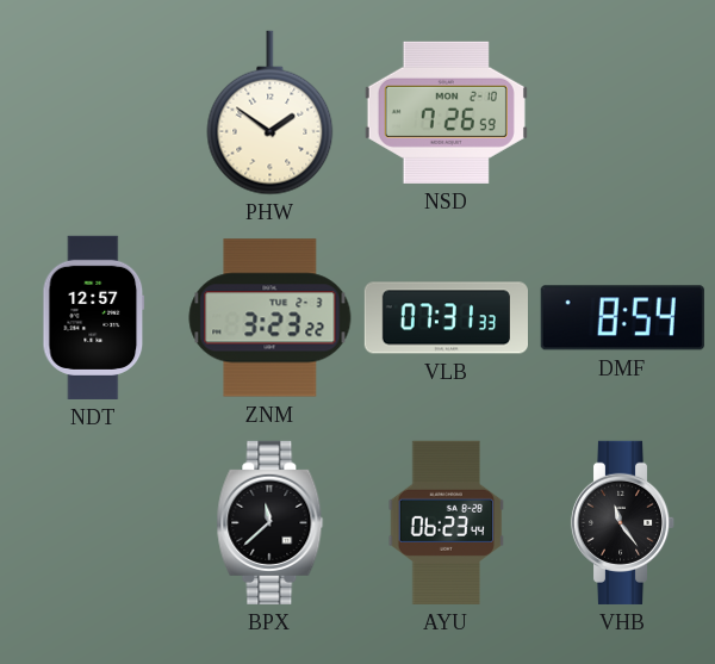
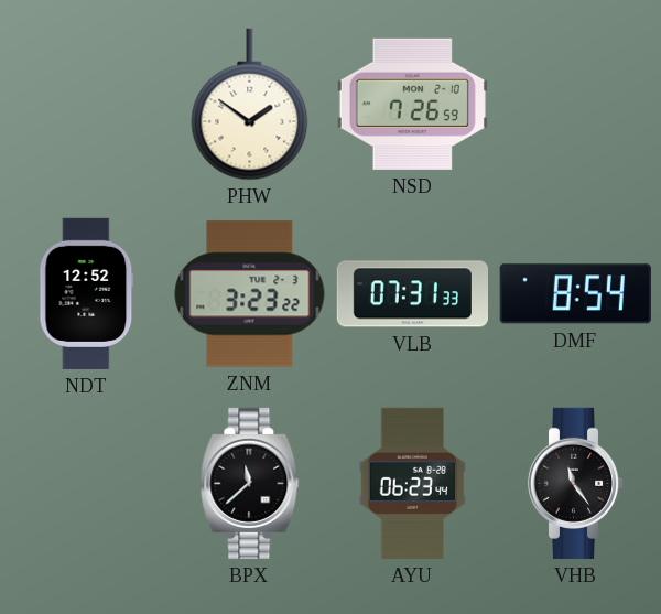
NDT: 12:57 -> 12:52
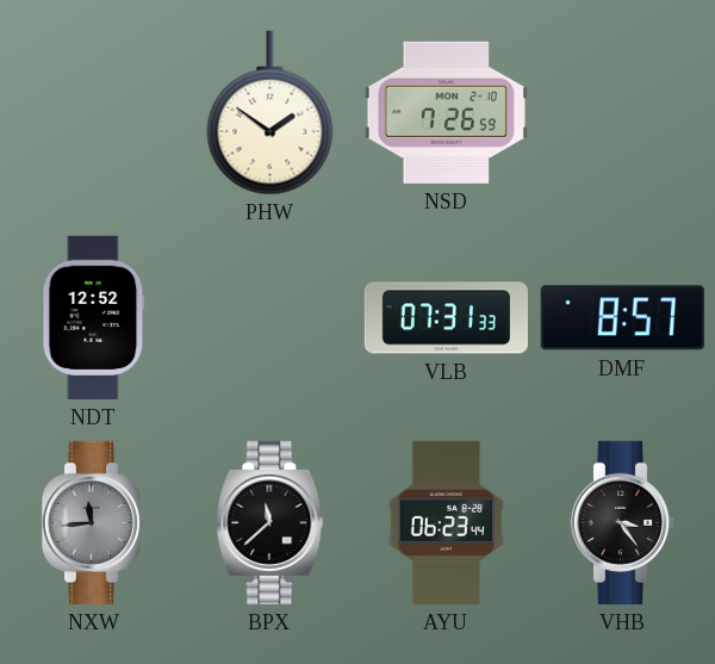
ZNM: 3:23 -> none
DMF: 8:54 -> 8:57
NXW: none -> 11:44
VHB: 11:24 -> 3:24
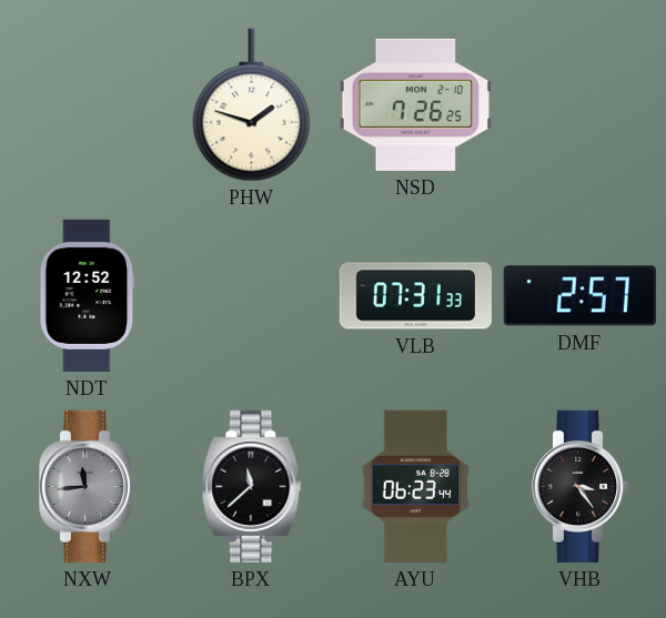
PHW: 1:51 -> 1:48
NSD: 7:26:59 -> 7:26:25
DMF: 8:57 -> 2:57
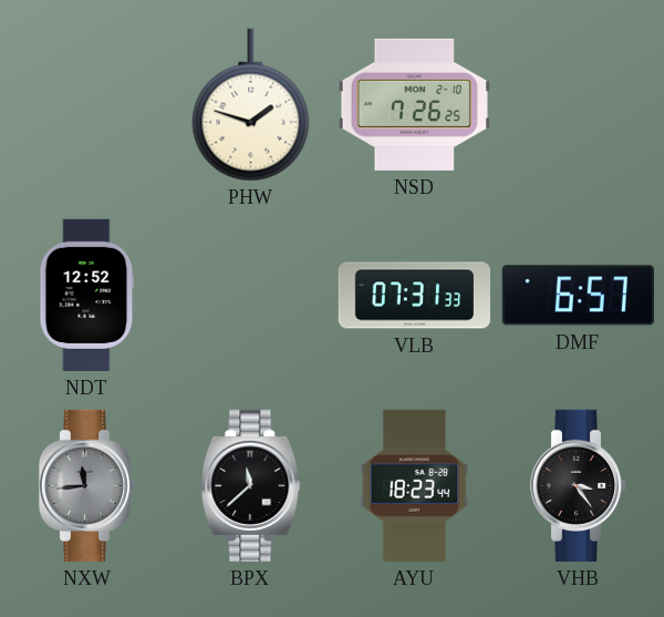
DMF: 2:57 -> 6:57
AYU: 06:23 -> 18:23
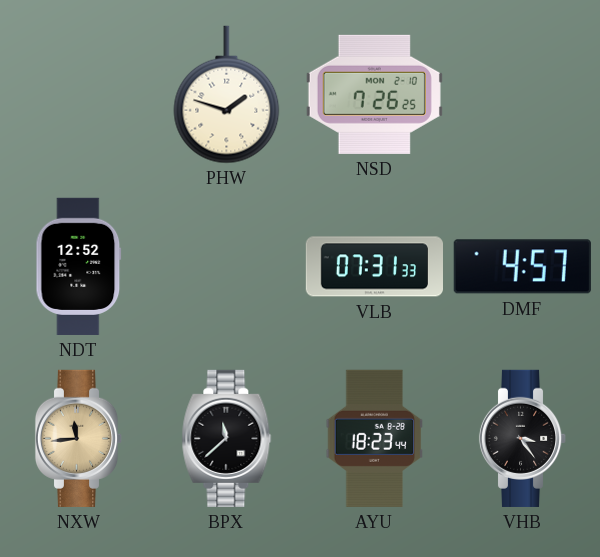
DMF: 6:57 -> 4:57
NXW dial: grey -> champagne
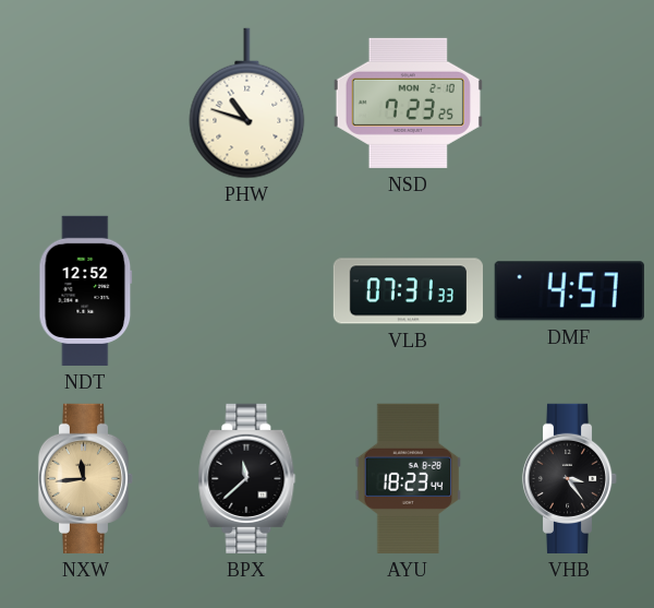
PHW: 1:48 -> 10:48
NSD: 7:26 -> 7:23
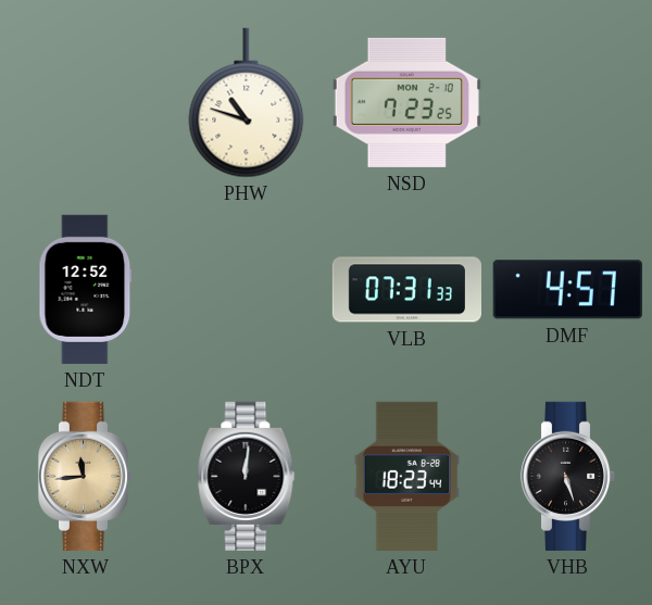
BPX: 11:38 -> 12:01
VHB: 3:24 -> 5:27
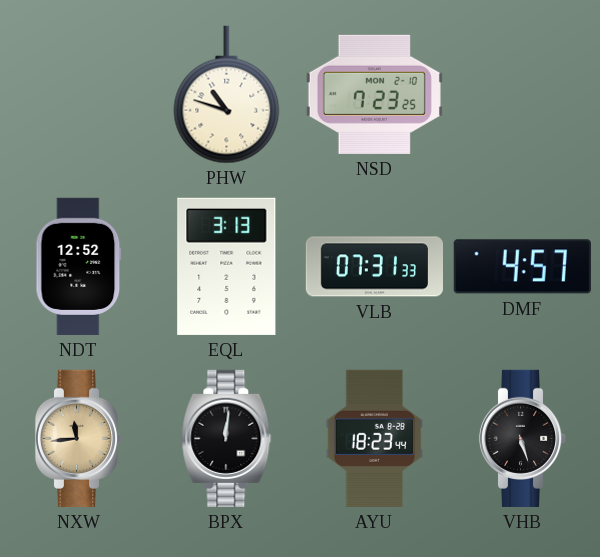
EQL: none -> 3:13
